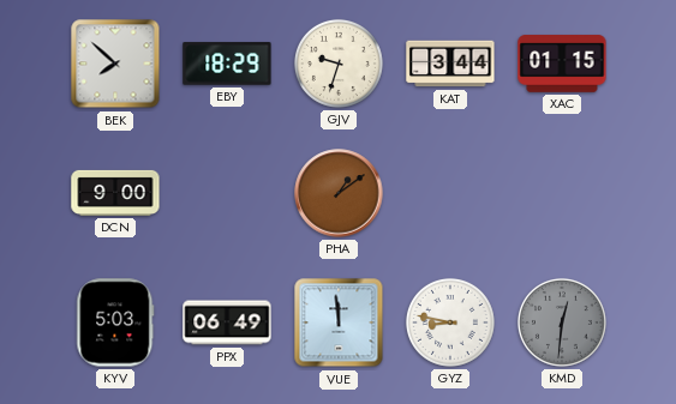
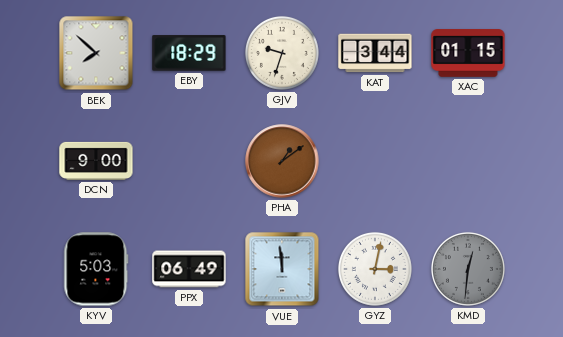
GYZ: 8:47 -> 3:02
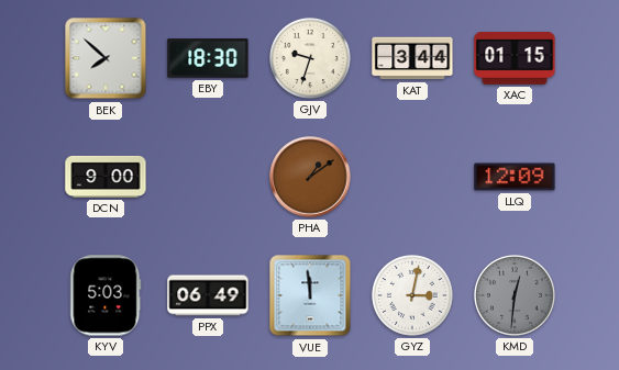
EBY: 18:29 -> 18:30
LLQ: none -> 12:09
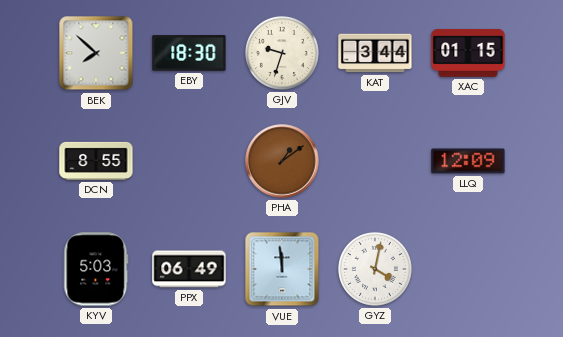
DCN: 9:00 -> 8:55
GYZ: 3:02 -> 4:02
KMD: 12:31 -> none
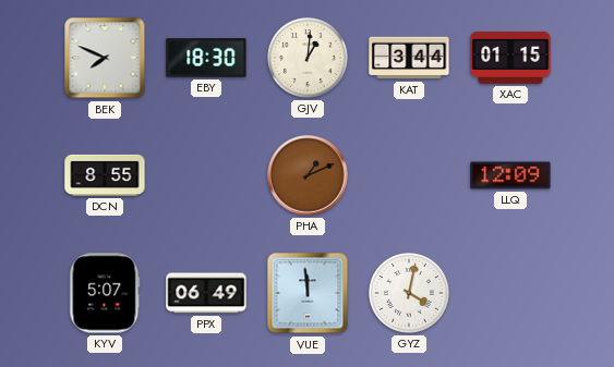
BEK: 7:52 -> 7:49
GJV: 9:33 -> 1:01
PHA: 1:09 -> 1:11
KYV: 5:03 -> 5:07
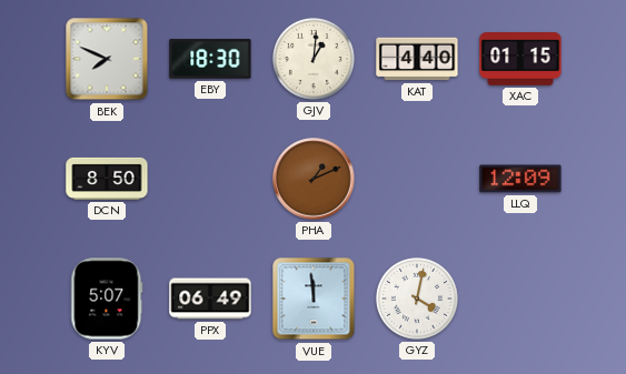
KAT: 3:44 -> 4:40
DCN: 8:55 -> 8:50
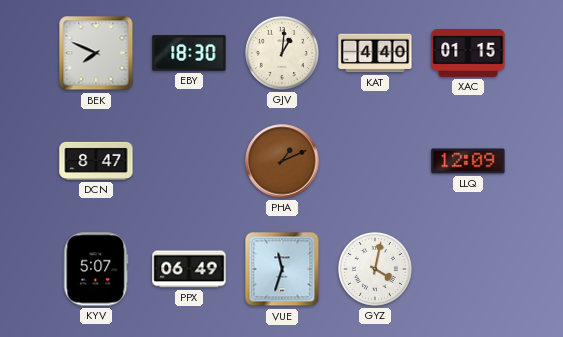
DCN: 8:50 -> 8:47
VUE: 11:59 -> 11:33
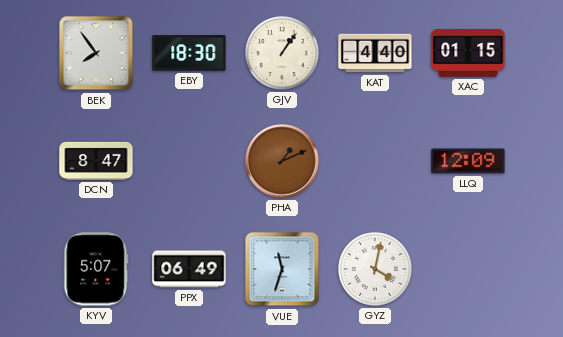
BEK: 7:49 -> 7:54
GJV: 1:01 -> 1:06
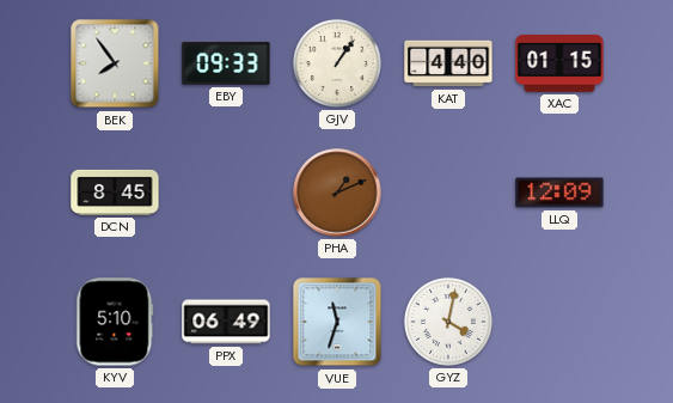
EBY: 18:30 -> 09:33
DCN: 8:47 -> 8:45
KYV: 5:07 -> 5:10
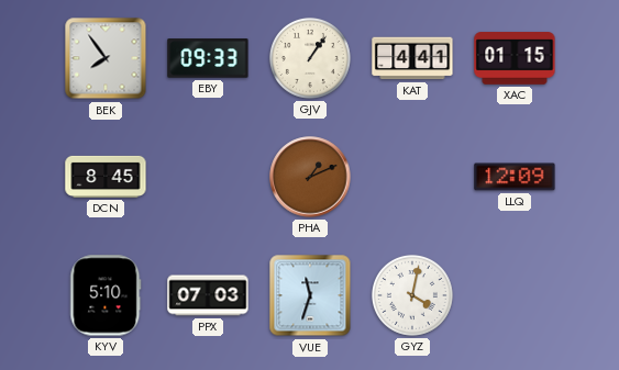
KAT: 4:40 -> 4:41
PPX: 06:49 -> 07:03
